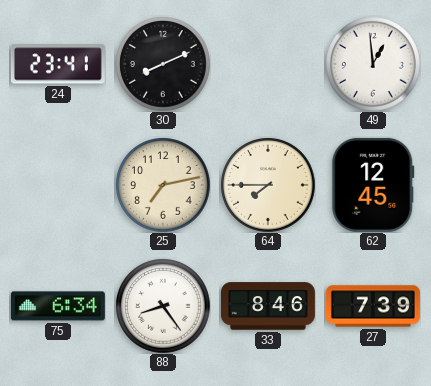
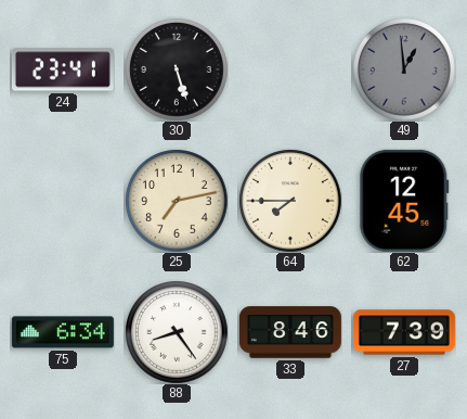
30: 8:11 -> 5:27
49 dial: white -> grey
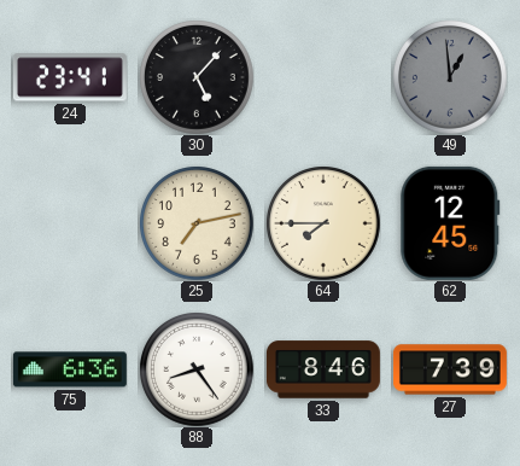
30: 5:27 -> 5:07
75: 6:34 -> 6:36
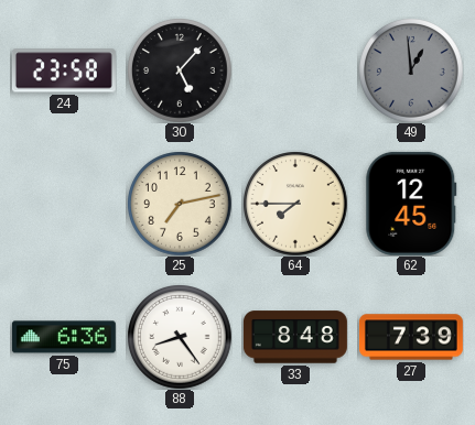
24: 23:41 -> 23:58
33: 8:46 -> 8:48
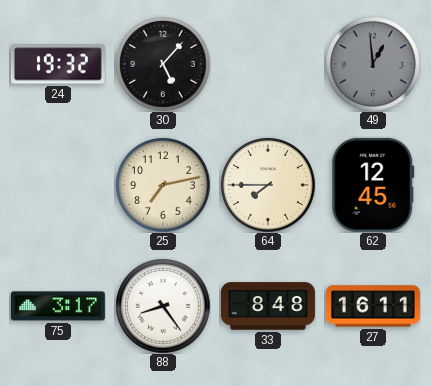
24: 23:58 -> 19:32
75: 6:36 -> 3:17
27: 7:39 -> 16:11
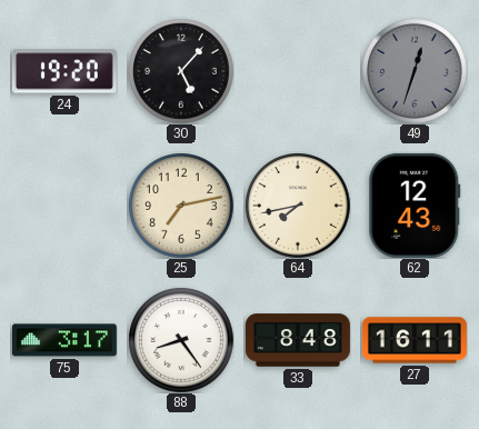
24: 19:32 -> 19:20
49: 12:59 -> 12:33
64: 7:45 -> 7:43
62: 12:45 -> 12:43
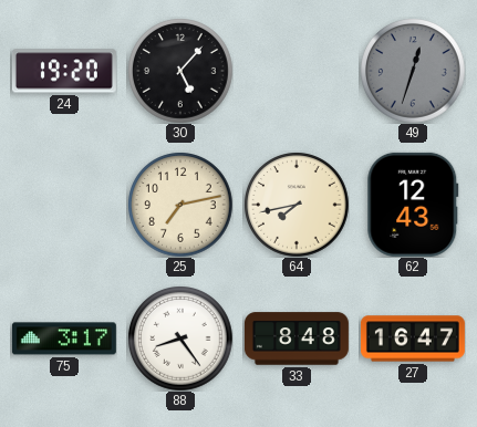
27: 16:11 -> 16:47
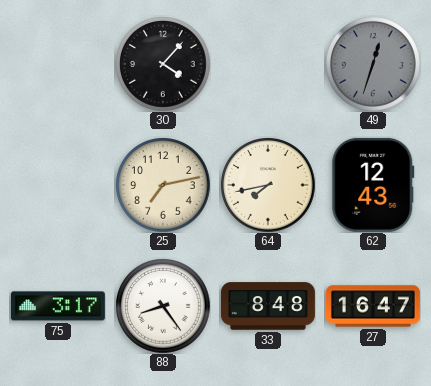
24: 19:20 -> none
30: 5:07 -> 4:07
